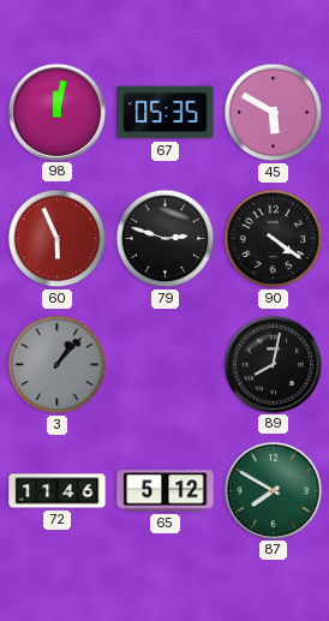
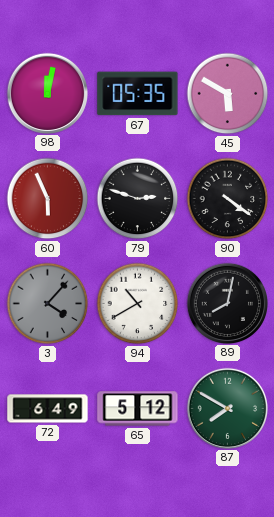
3: 1:07 -> 4:07
94: none -> 10:40
72: 11:46 -> 6:49
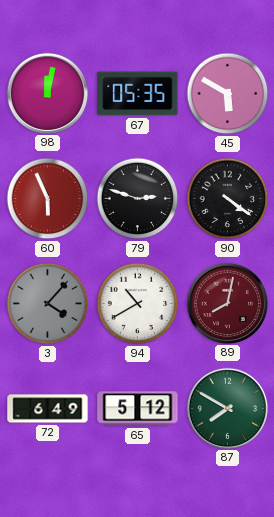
89 dial: black -> burgundy
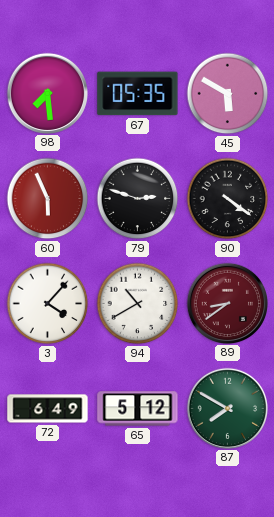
98: 12:02 -> 7:29
3 dial: grey -> white
89: 8:02 -> 8:39
